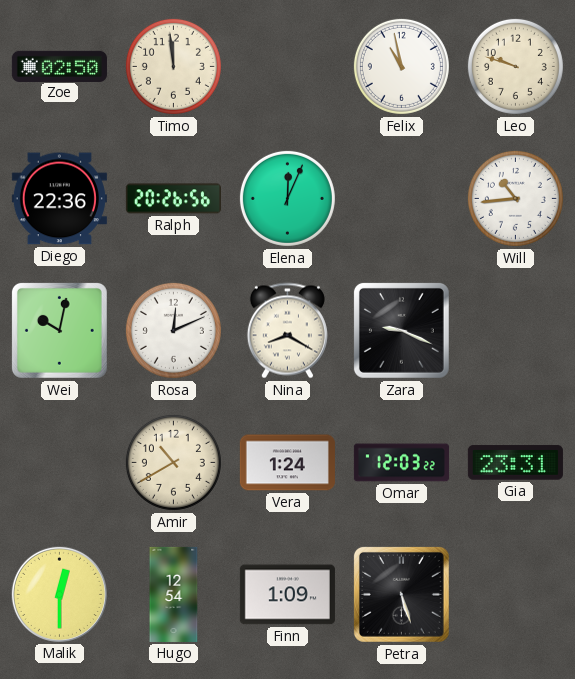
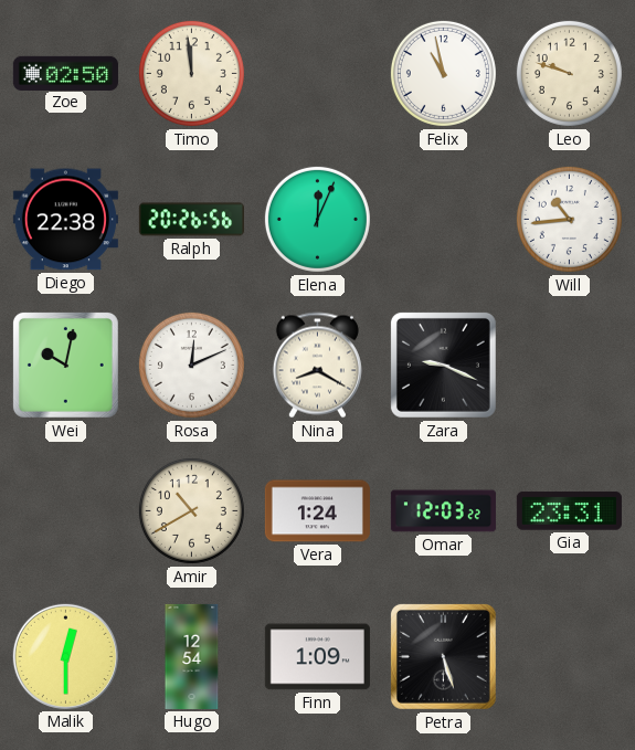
Diego: 22:36 -> 22:38
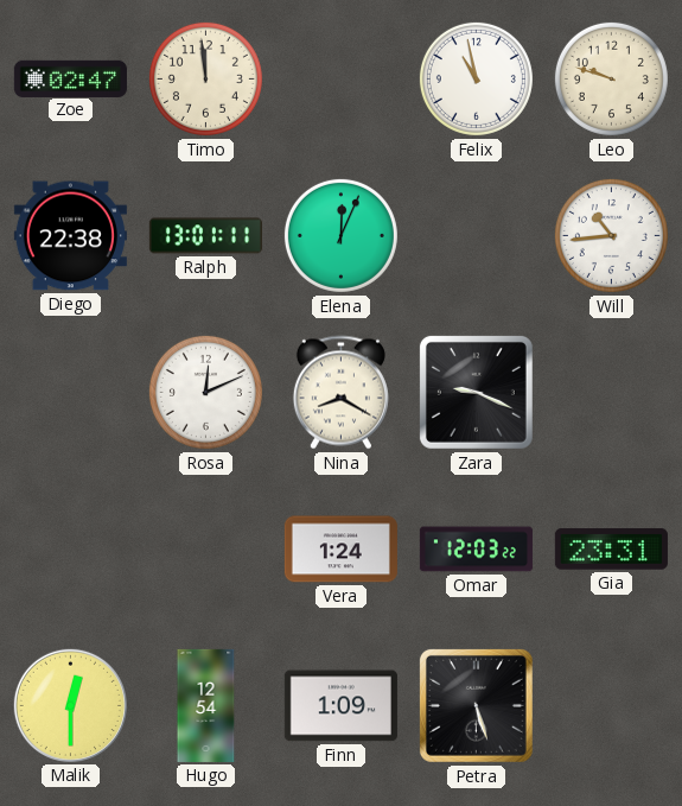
Zoe: 02:50 -> 02:47
Ralph: 20:26 -> 13:01
Wei: 10:02 -> none
Amir: 10:40 -> none
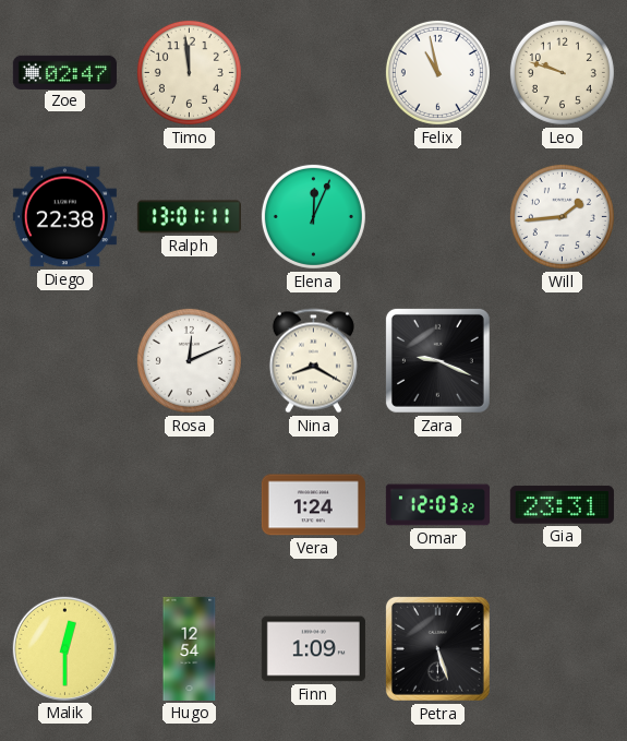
Will: 10:44 -> 1:44
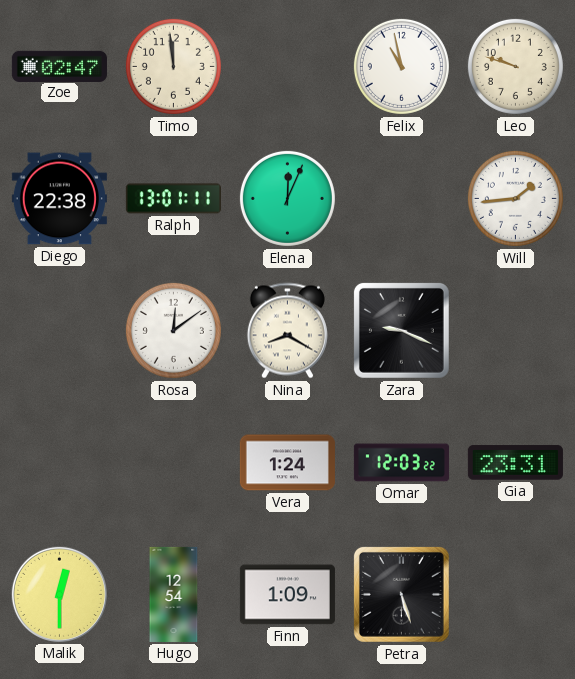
Rosa: 12:11 -> 12:09
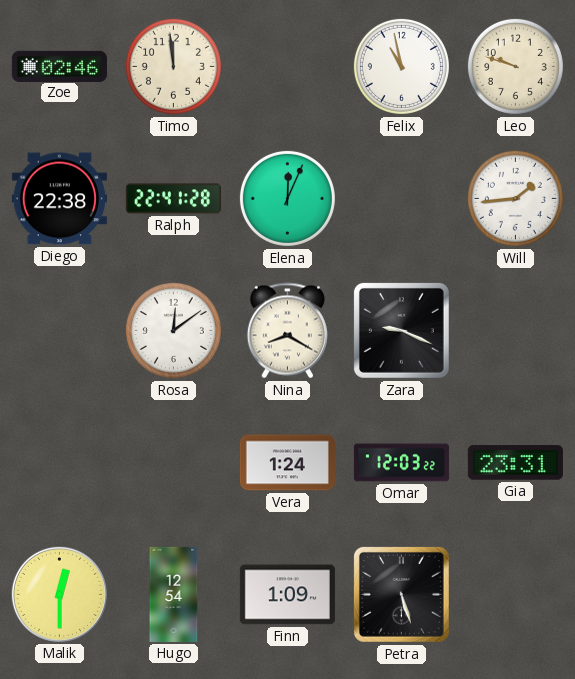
Zoe: 02:47 -> 02:46
Ralph: 13:01 -> 22:41
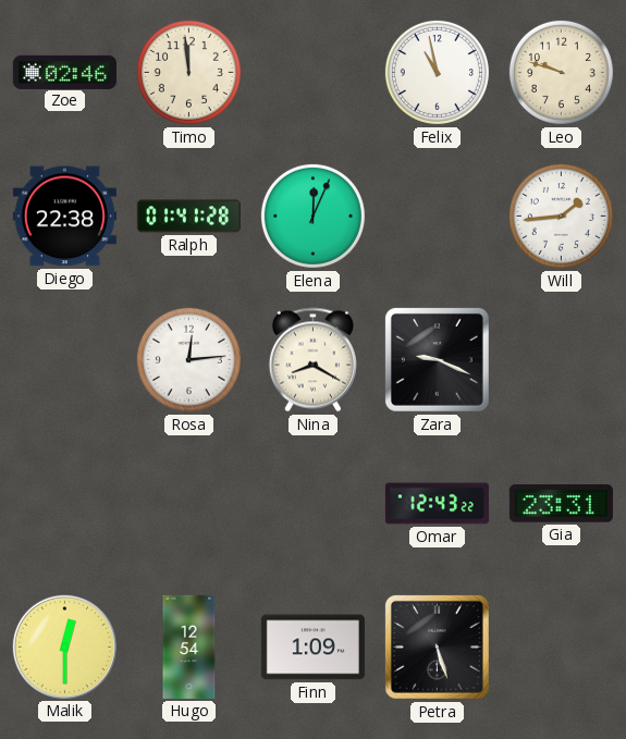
Ralph: 22:41 -> 01:41
Rosa: 12:09 -> 12:14
Vera: 1:24 -> none
Omar: 12:03 -> 12:43
